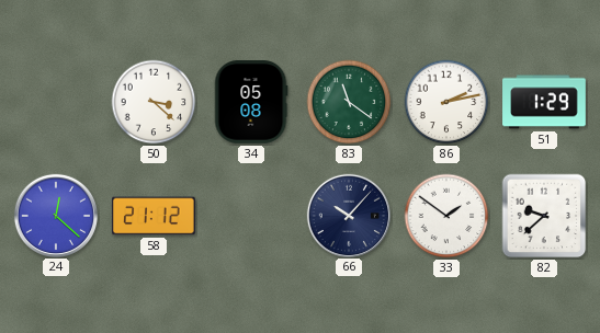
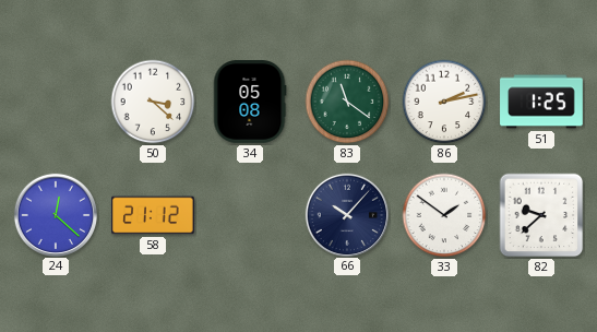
51: 1:29 -> 1:25
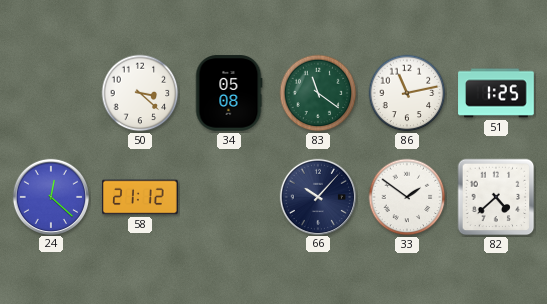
86: 2:13 -> 11:13
82: 9:38 -> 4:38
